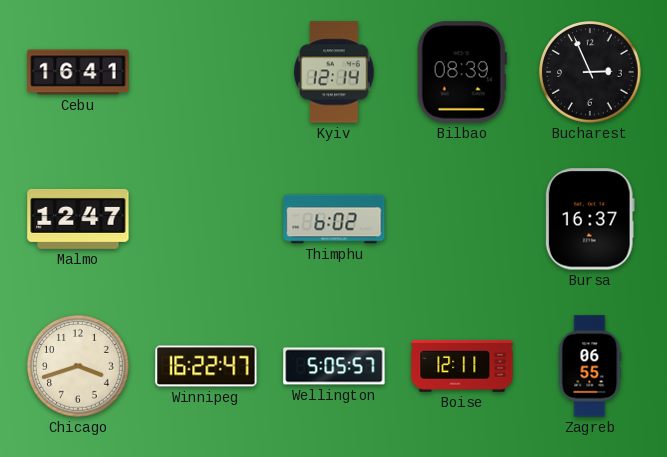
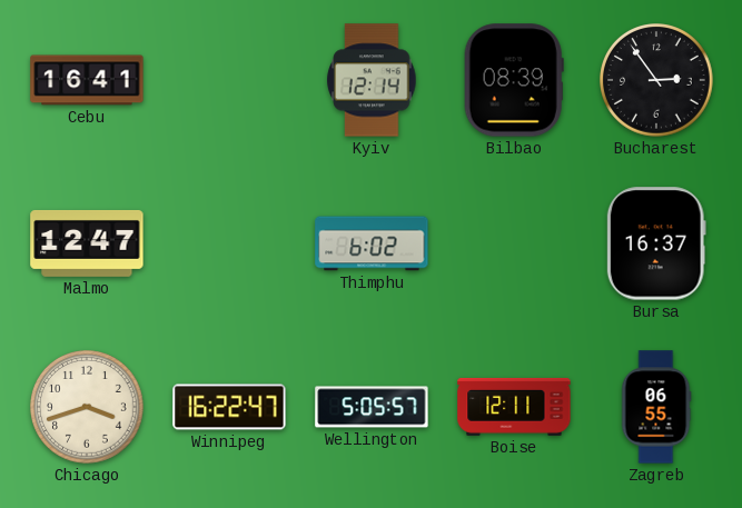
Bucharest: 2:56 -> 2:54
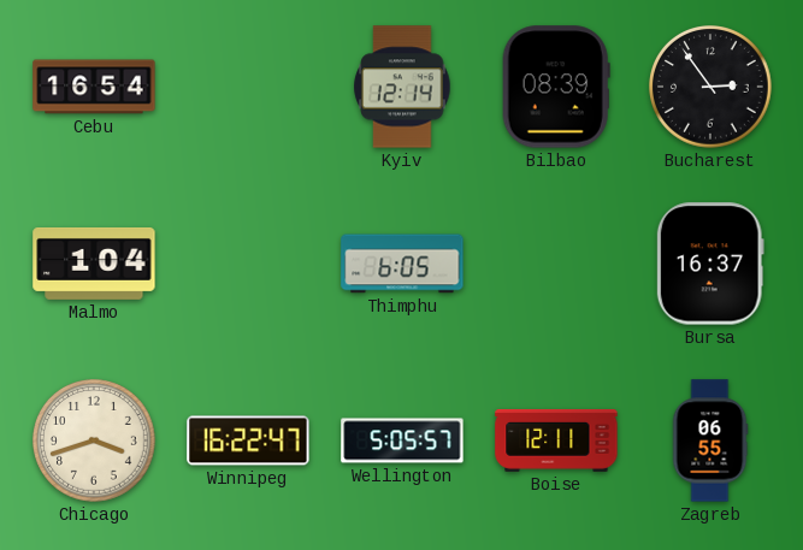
Cebu: 16:41 -> 16:54
Malmo: 12:47 -> 1:04
Thimphu: 6:02 -> 6:05
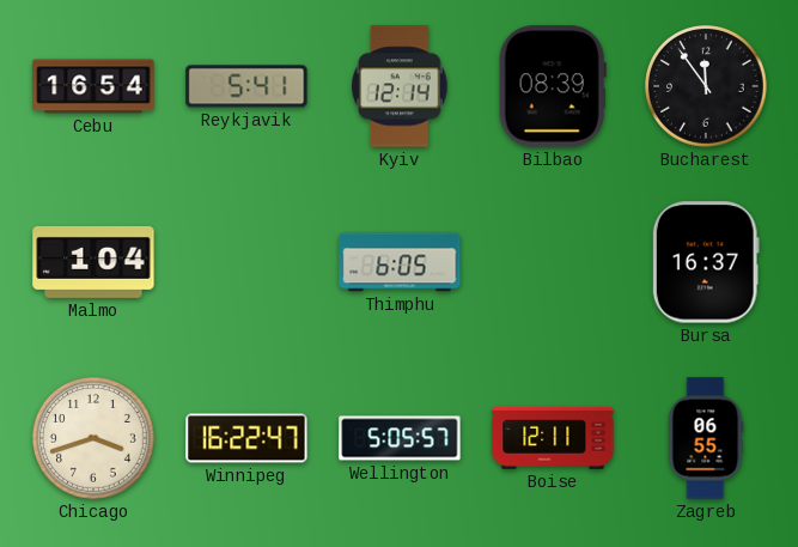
Reykjavik: none -> 5:41
Bucharest: 2:54 -> 11:54
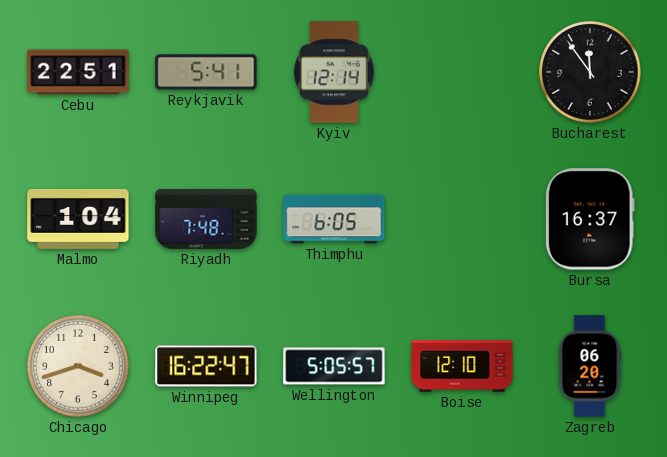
Cebu: 16:54 -> 22:51
Bilbao: 08:39 -> none
Riyadh: none -> 7:48
Boise: 12:11 -> 12:10
Zagreb: 06:55 -> 06:20
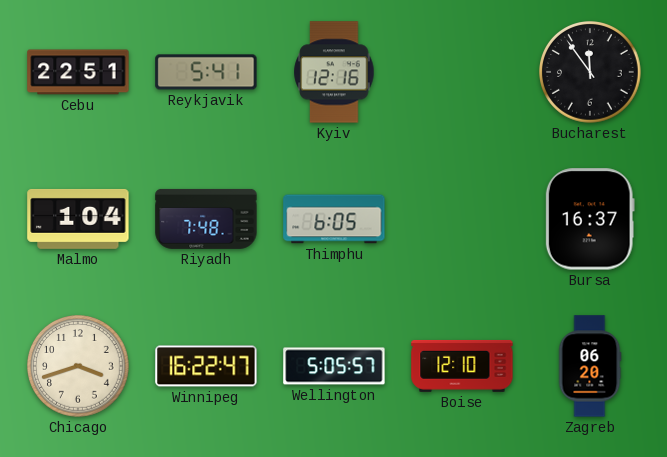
Kyiv: 12:14 -> 12:16
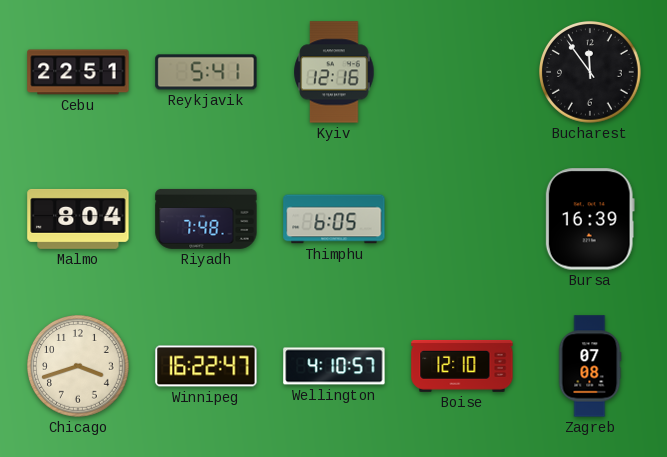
Malmo: 1:04 -> 8:04
Bursa: 16:37 -> 16:39
Wellington: 5:05 -> 4:10
Zagreb: 06:20 -> 07:08
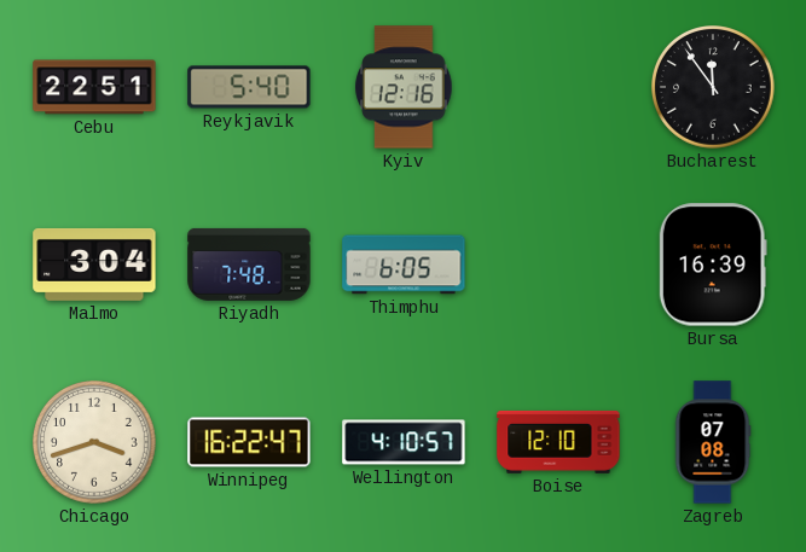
Reykjavik: 5:41 -> 5:40
Malmo: 8:04 -> 3:04
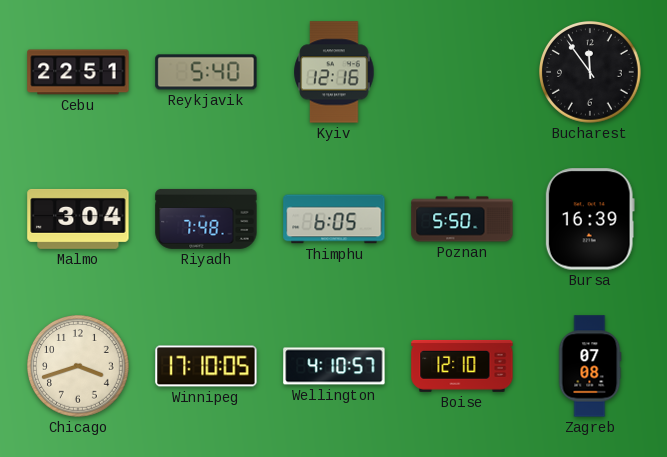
Poznan: none -> 5:50
Winnipeg: 16:22 -> 17:10
